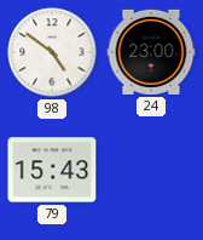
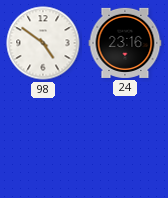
24: 23:00 -> 23:16
79: 15:43 -> none
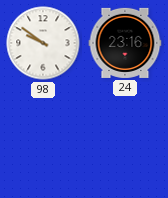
98: 4:51 -> 9:51
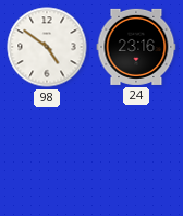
98: 9:51 -> 4:51
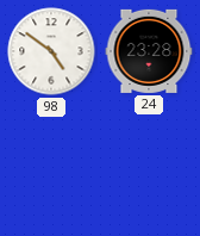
24: 23:16 -> 23:28
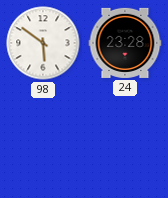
98: 4:51 -> 5:51
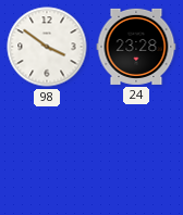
98: 5:51 -> 3:51
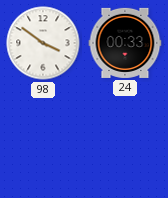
24: 23:28 -> 00:33
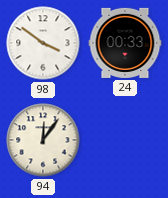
94: none -> 12:06
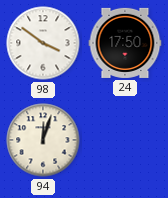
24: 00:33 -> 17:50
94: 12:06 -> 12:03
